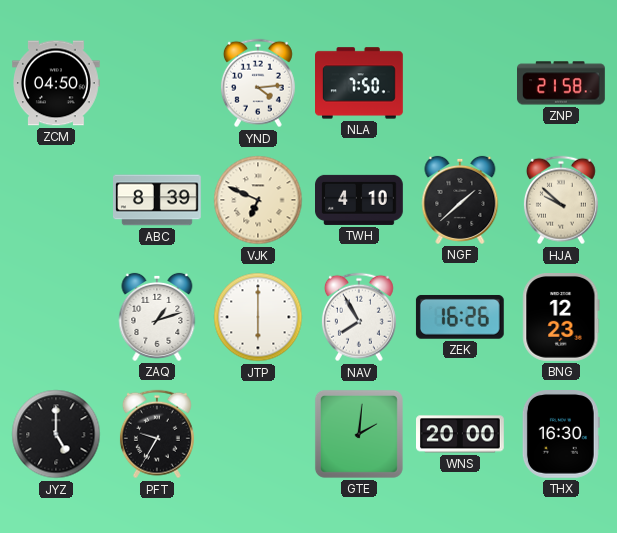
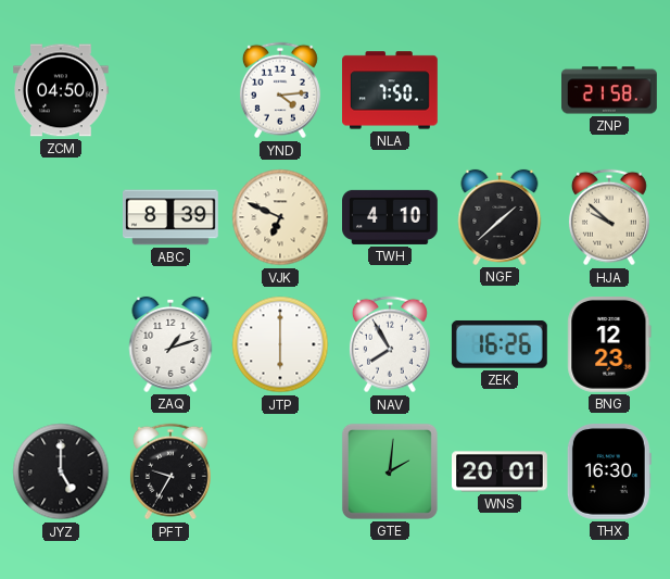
WNS: 20:00 -> 20:01
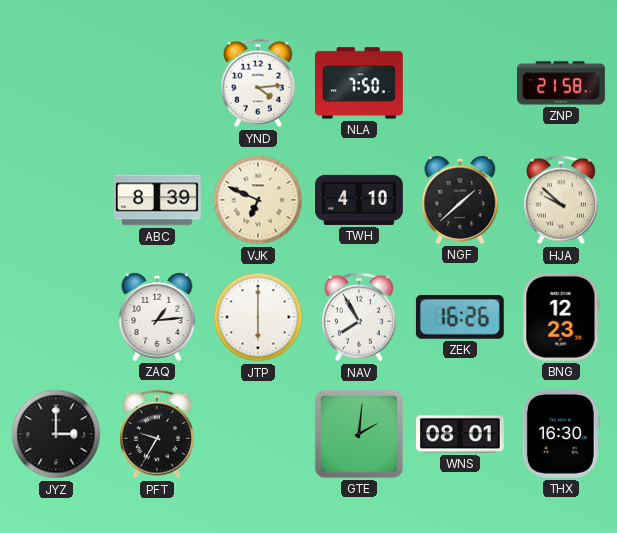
ZCM: 04:50 -> none
ZAQ: 1:12 -> 1:14
JYZ: 5:00 -> 3:00
WNS: 20:01 -> 08:01
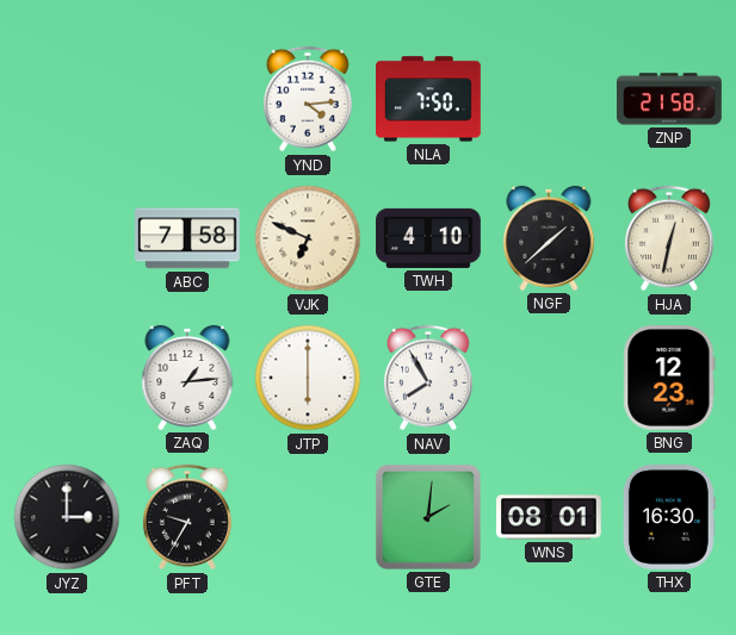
ABC: 8:39 -> 7:58
HJA: 9:52 -> 12:32
ZEK: 16:26 -> none
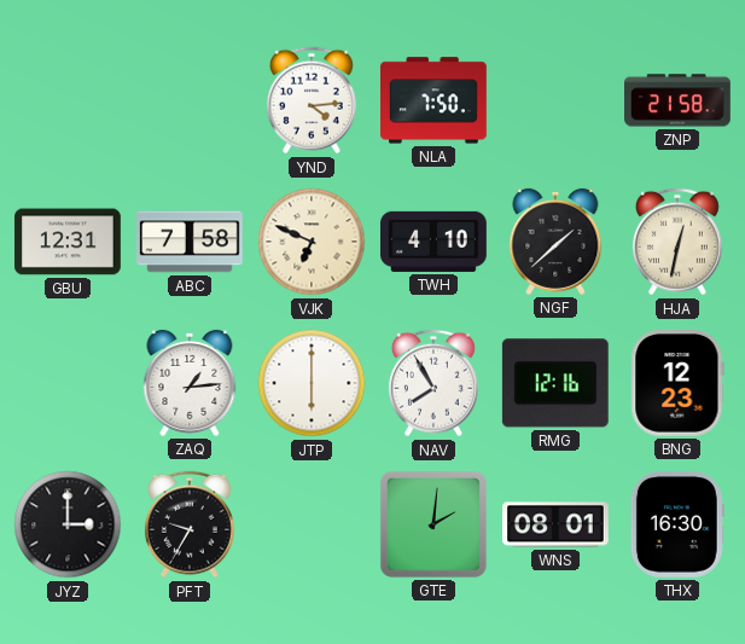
GBU: none -> 12:31
RMG: none -> 12:16
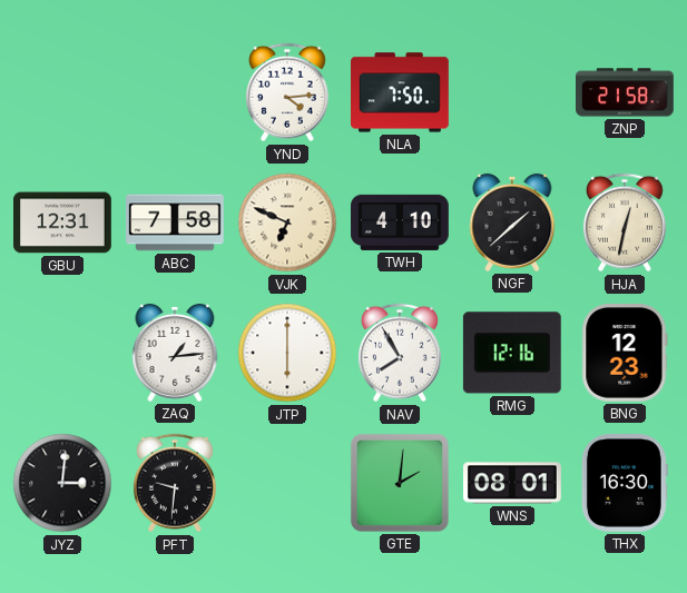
JYZ: 3:00 -> 3:01
PFT: 9:35 -> 9:31
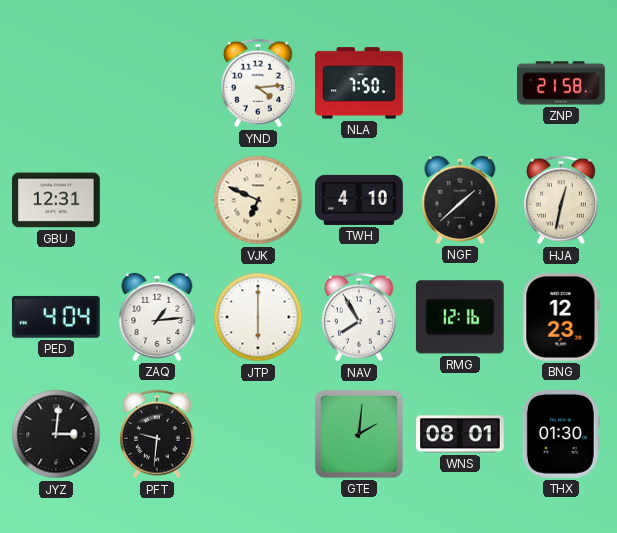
ABC: 7:58 -> none
PED: none -> 4:04
THX: 16:30 -> 01:30
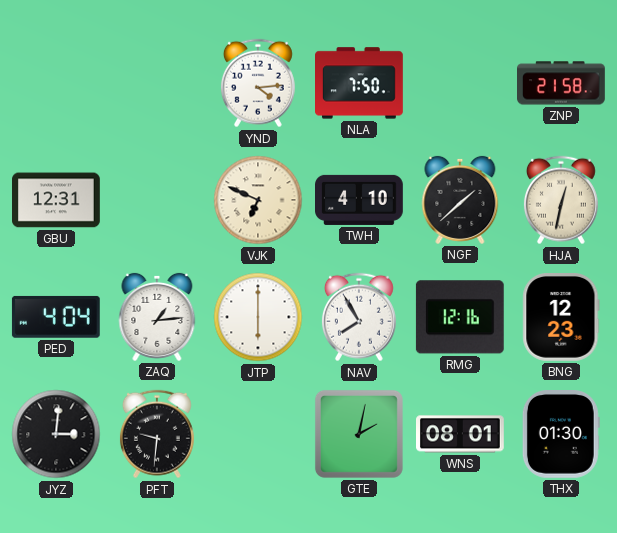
GTE: 2:01 -> 2:02
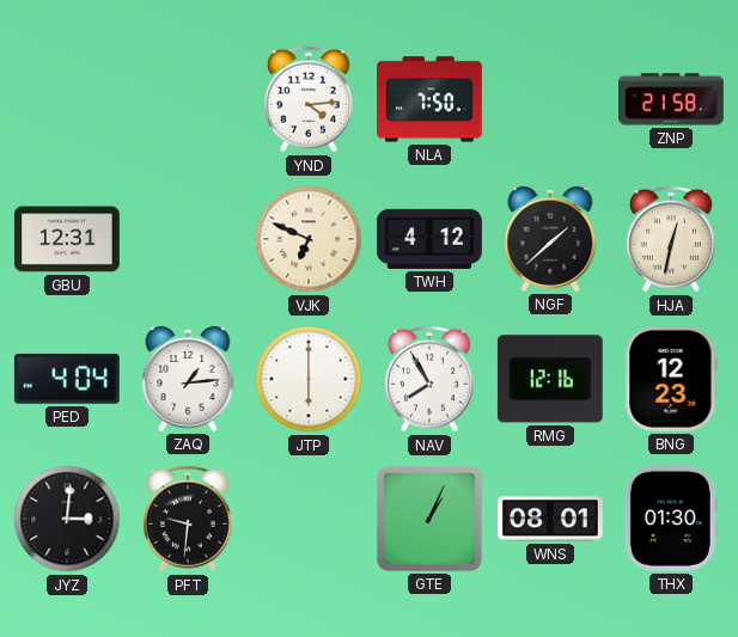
TWH: 4:10 -> 4:12
GTE: 2:02 -> 1:04
